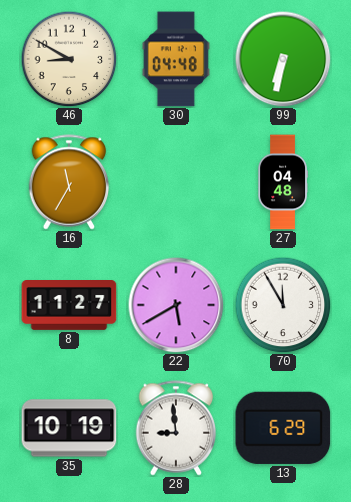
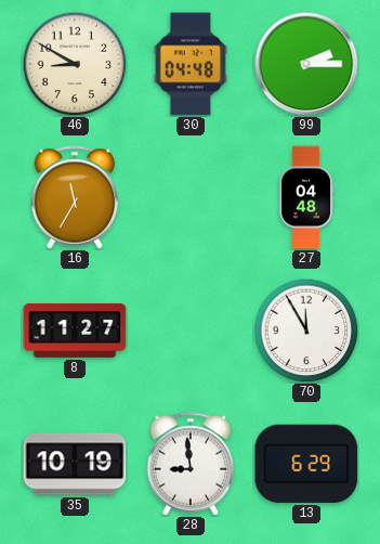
99: 6:32 -> 2:15
22: 5:40 -> none
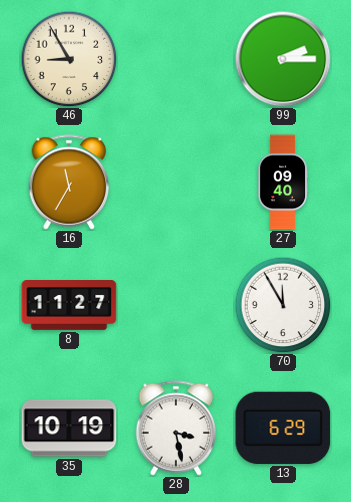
46: 8:50 -> 8:55
30: 04:48 -> none
27: 04:48 -> 09:40
28: 8:59 -> 3:28
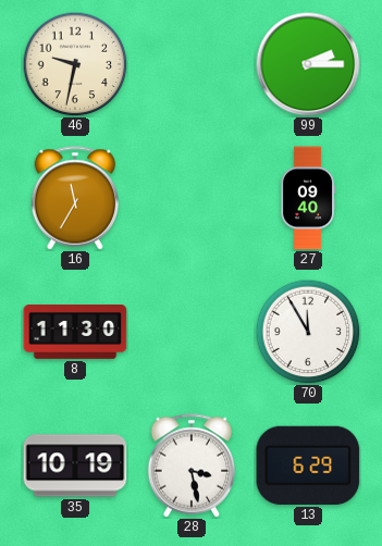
46: 8:55 -> 9:32
8: 11:27 -> 11:30
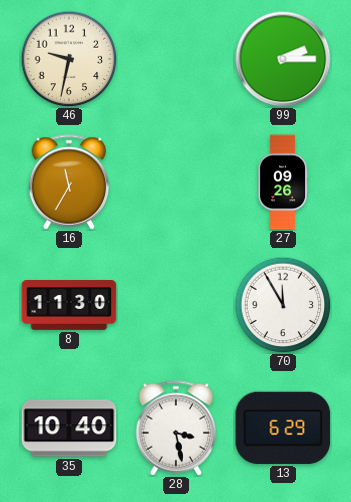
27: 09:40 -> 09:26
35: 10:19 -> 10:40
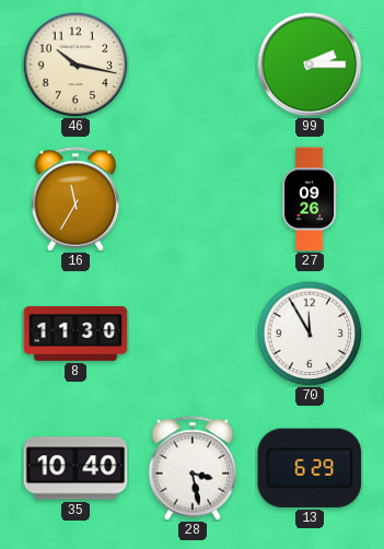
46: 9:32 -> 10:17
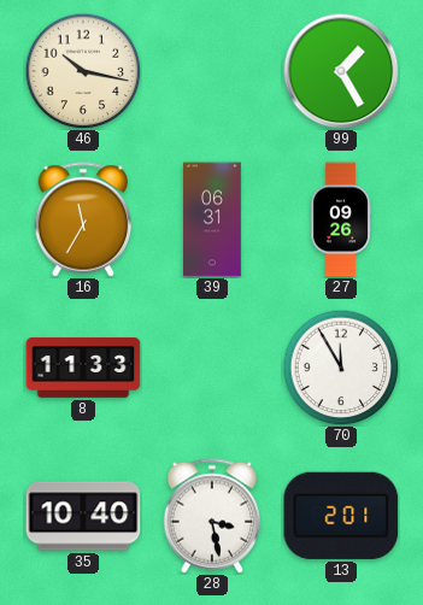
99: 2:15 -> 1:25
39: none -> 06:31
8: 11:30 -> 11:33
13: 6:29 -> 2:01
